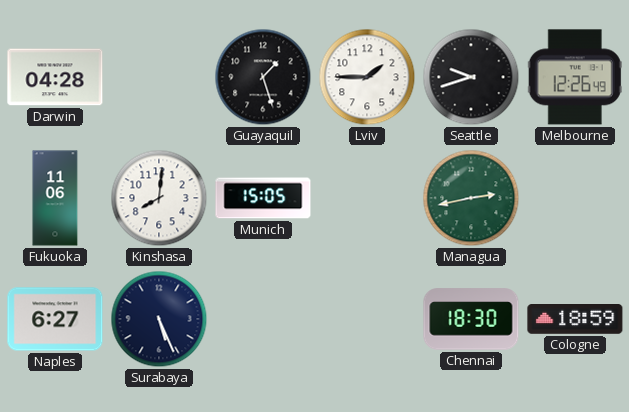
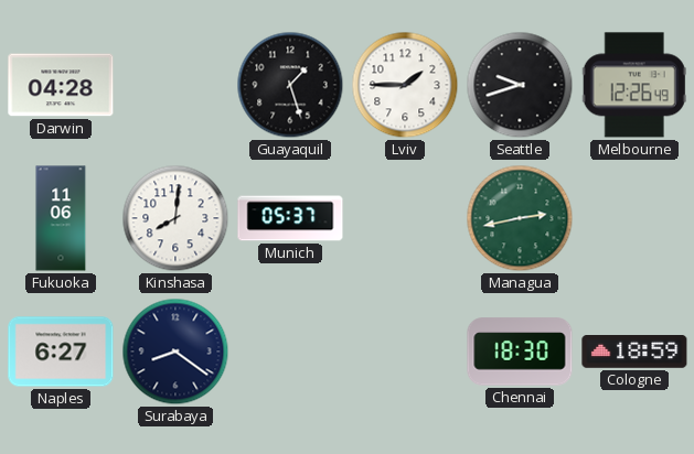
Munich: 15:05 -> 05:37
Surabaya: 5:26 -> 8:21
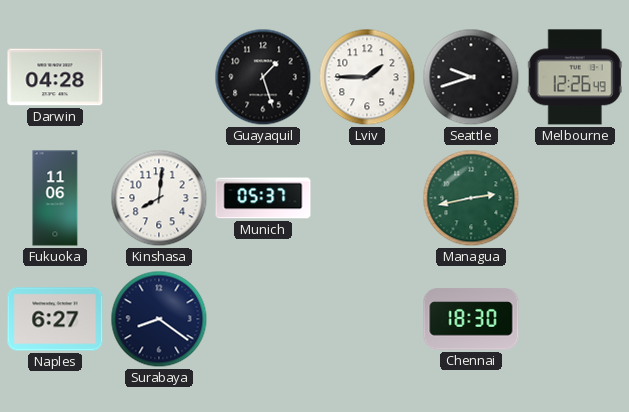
Cologne: 18:59 -> none
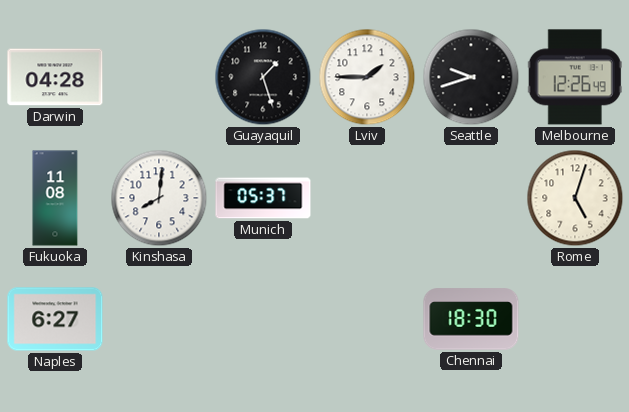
Fukuoka: 11:06 -> 11:08
Managua: 2:43 -> none
Rome: none -> 5:03
Surabaya: 8:21 -> none
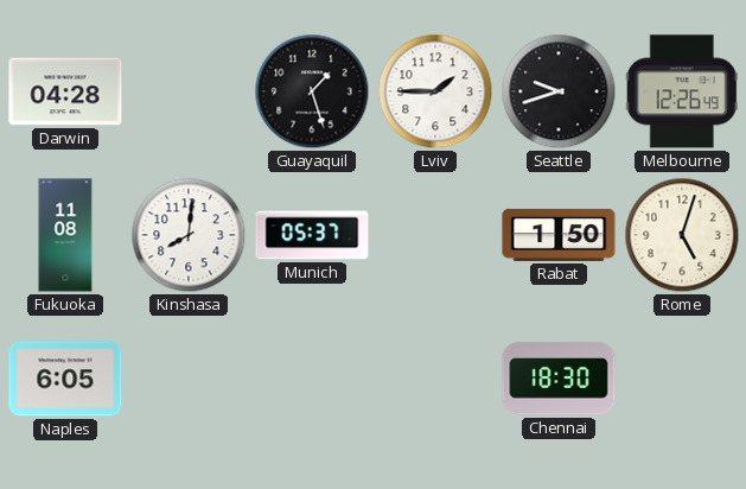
Rabat: none -> 1:50
Naples: 6:27 -> 6:05
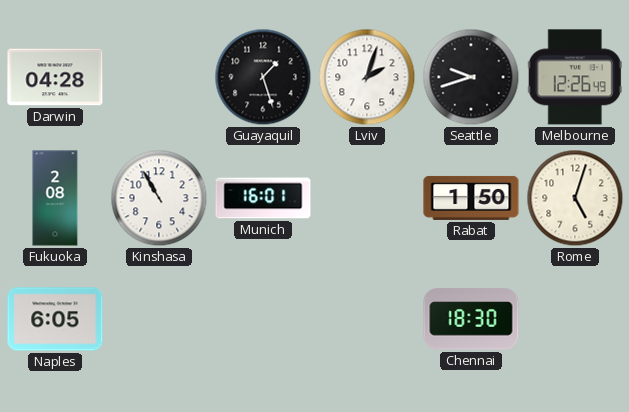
Lviv: 1:45 -> 2:03
Fukuoka: 11:08 -> 2:08
Kinshasa: 8:01 -> 10:55
Munich: 05:37 -> 16:01
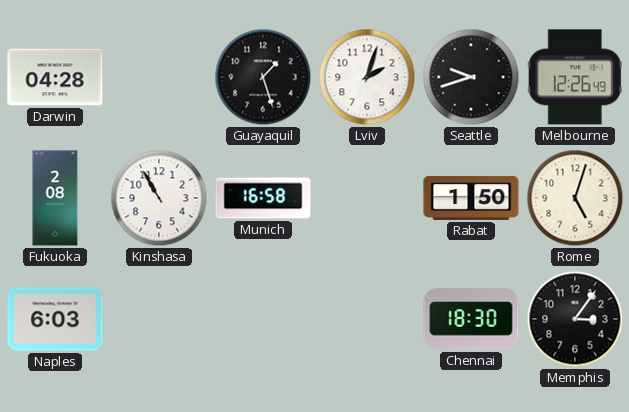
Munich: 16:01 -> 16:58
Naples: 6:05 -> 6:03
Memphis: none -> 3:06
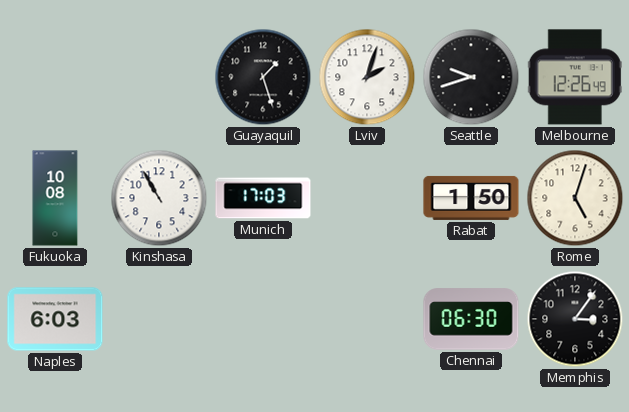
Darwin: 04:28 -> none
Fukuoka: 2:08 -> 10:08
Munich: 16:58 -> 17:03
Chennai: 18:30 -> 06:30
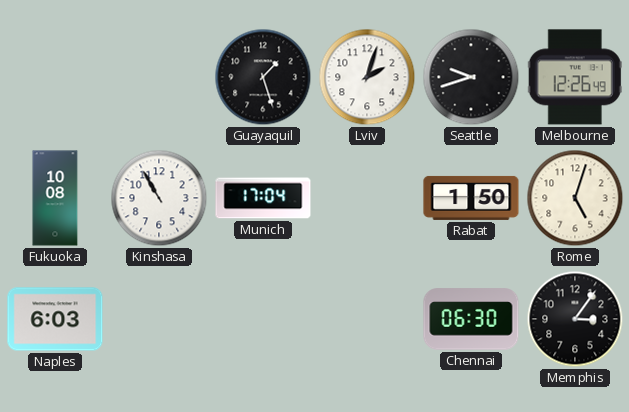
Munich: 17:03 -> 17:04
